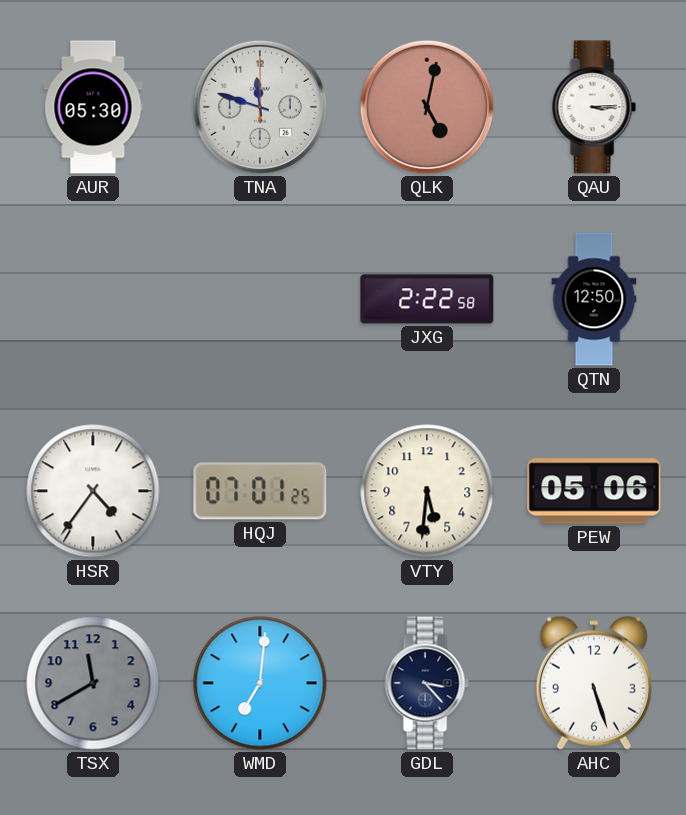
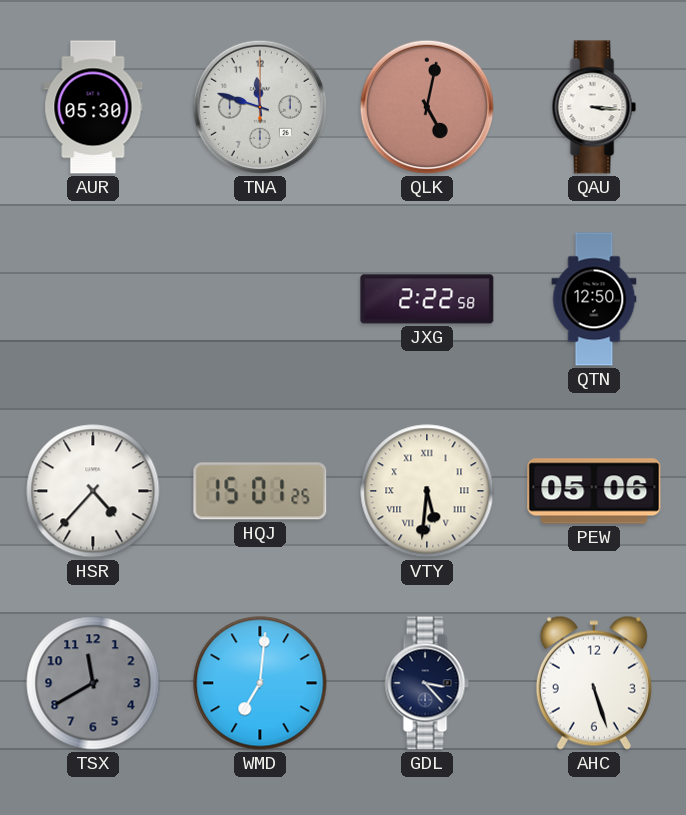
QAU: 3:15 -> 3:16
HSR: 4:36 -> 4:37
HQJ: 07:01 -> 15:01
VTY numerals: Arabic -> Roman
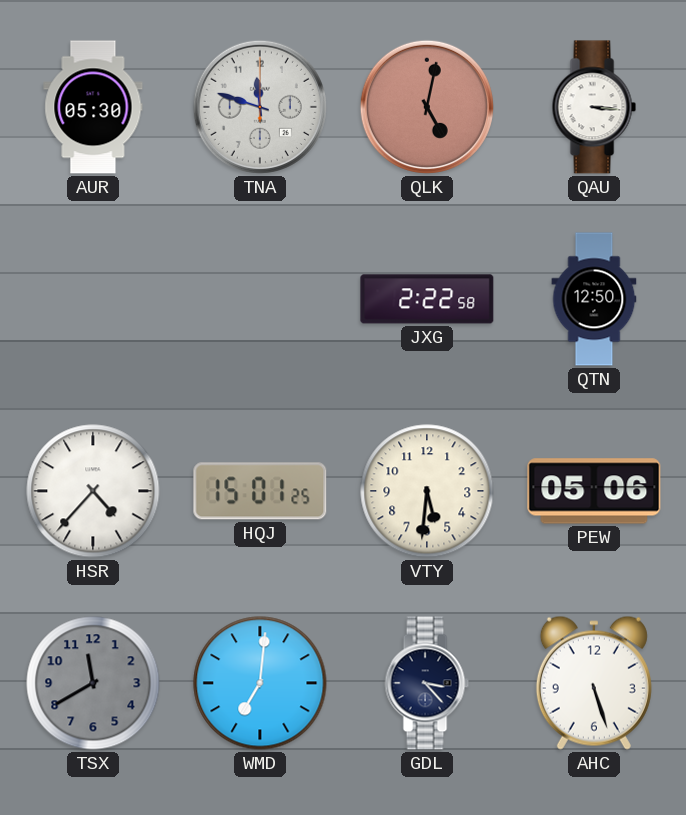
VTY numerals: Roman -> Arabic
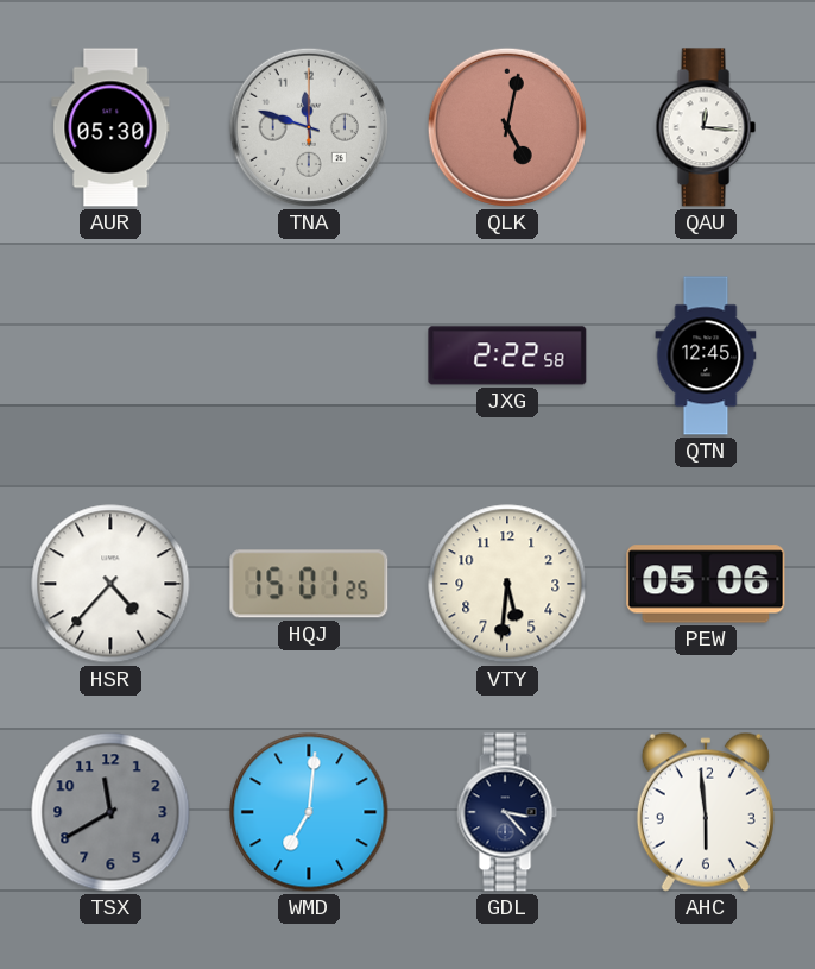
QAU: 3:16 -> 12:16
QTN: 12:50 -> 12:45
AHC: 5:27 -> 5:59
